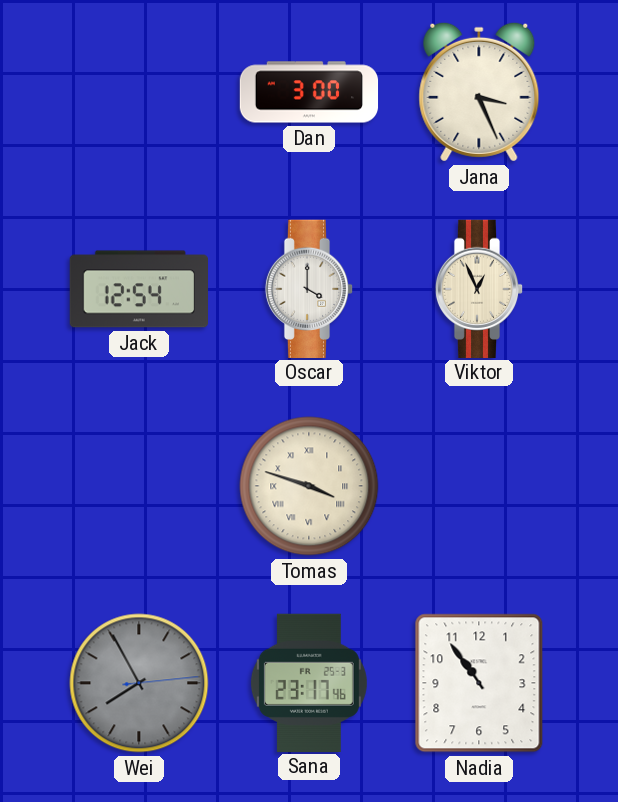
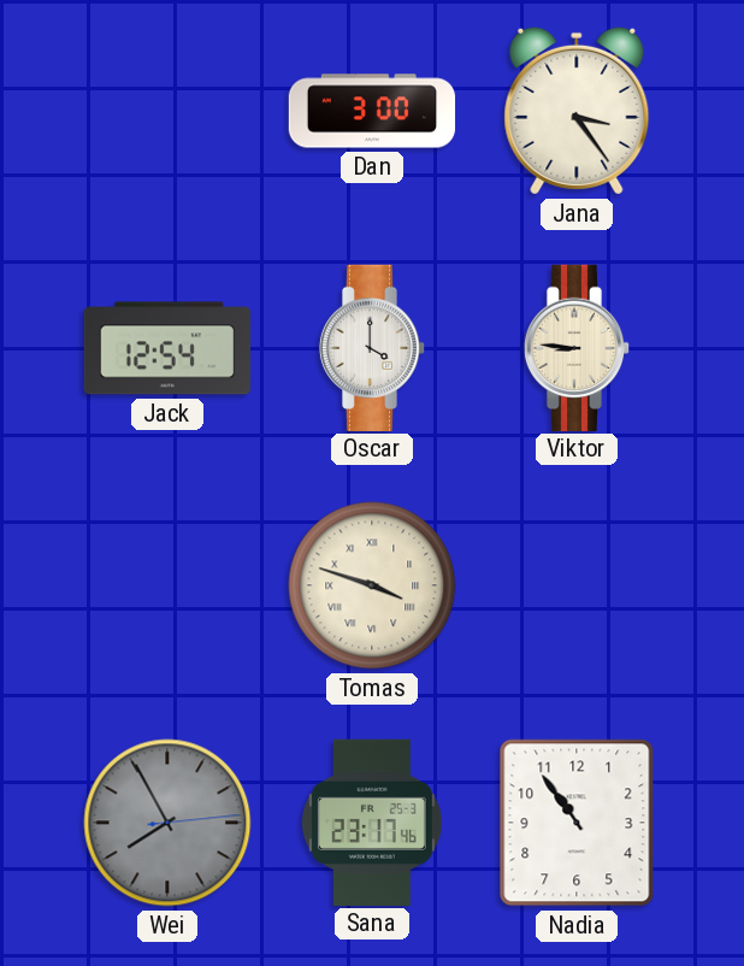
Jana: 3:26 -> 3:24
Viktor: 12:56 -> 8:46
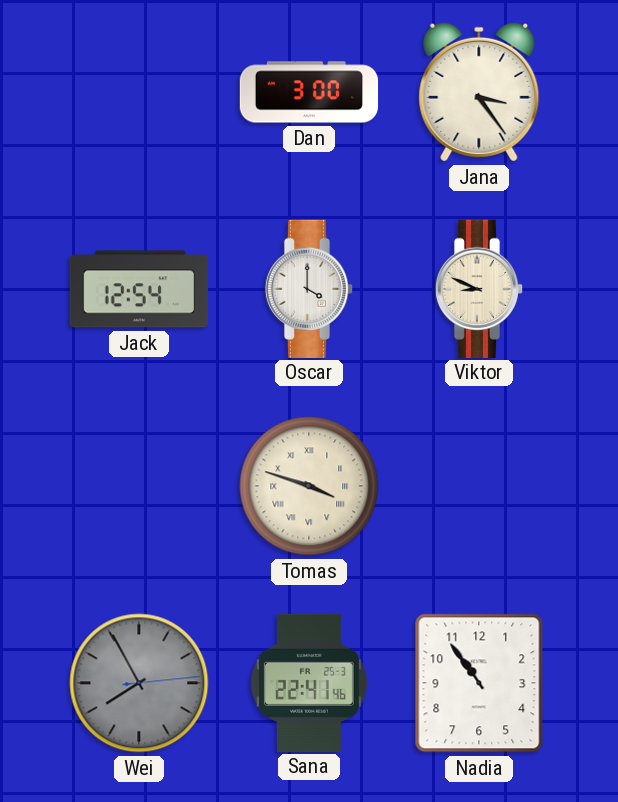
Viktor: 8:46 -> 8:49
Sana: 23:17 -> 22:41
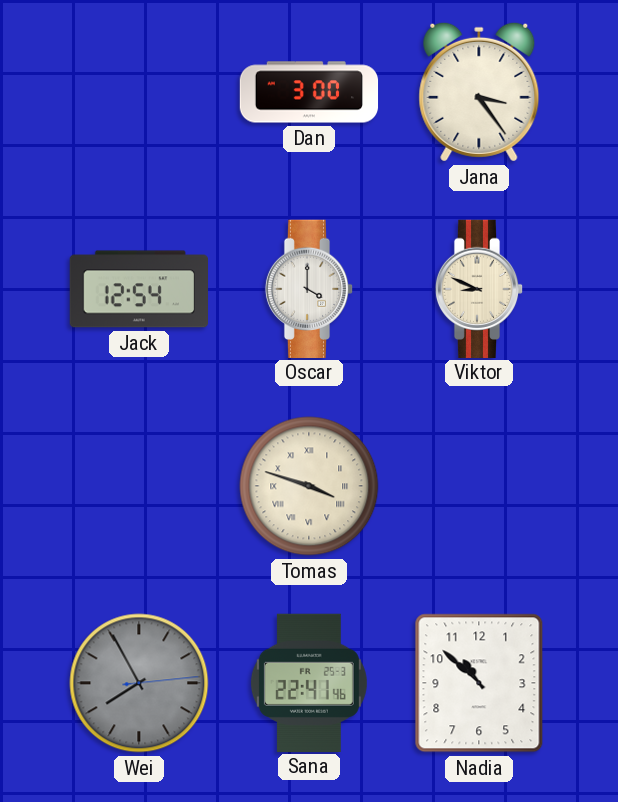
Nadia: 10:54 -> 10:52
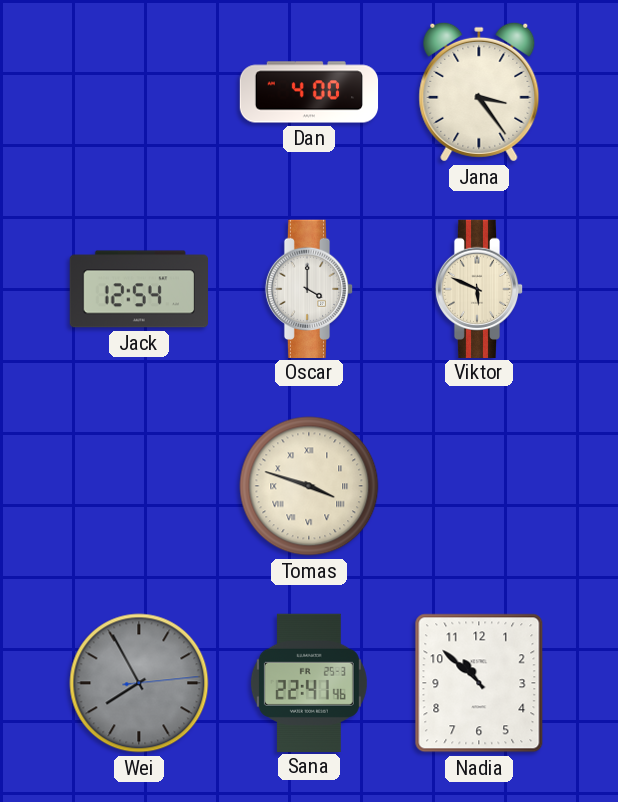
Dan: 3:00 -> 4:00
Viktor: 8:49 -> 5:49
